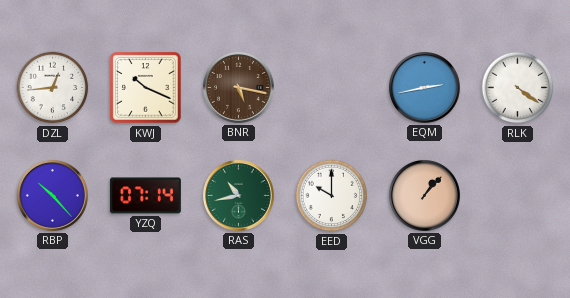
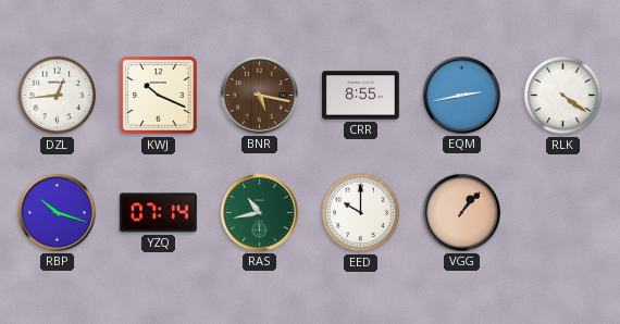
CRR: none -> 8:55
RBP: 10:23 -> 10:18
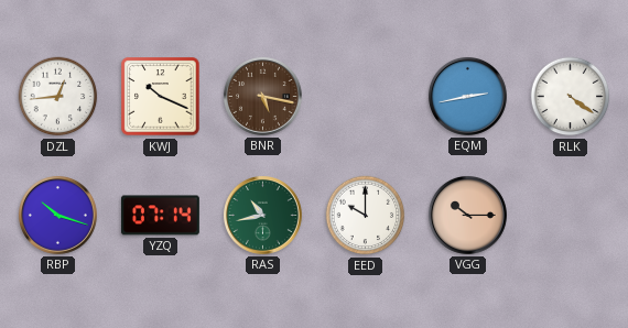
CRR: 8:55 -> none
VGG: 1:07 -> 10:15
